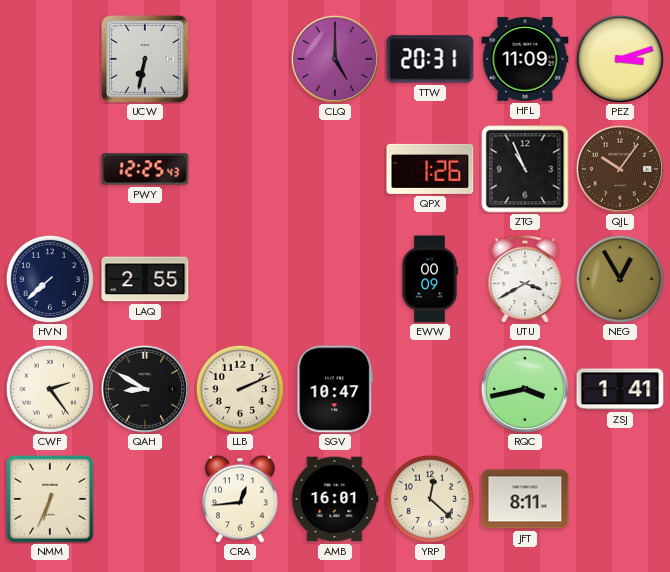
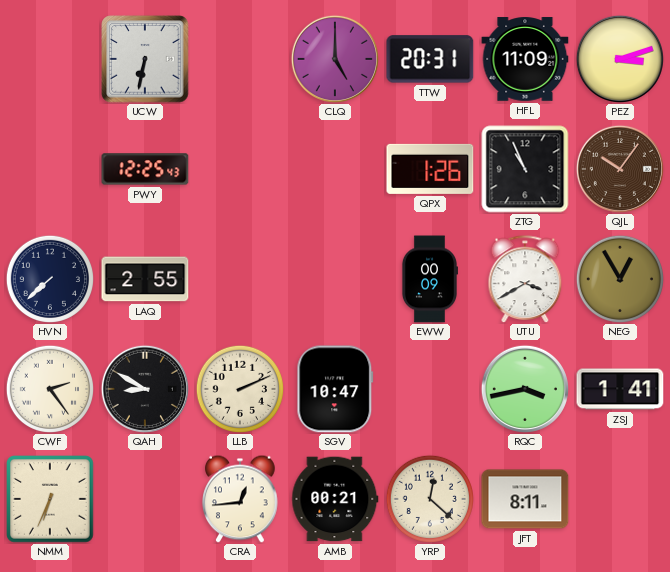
AMB: 16:01 -> 00:21
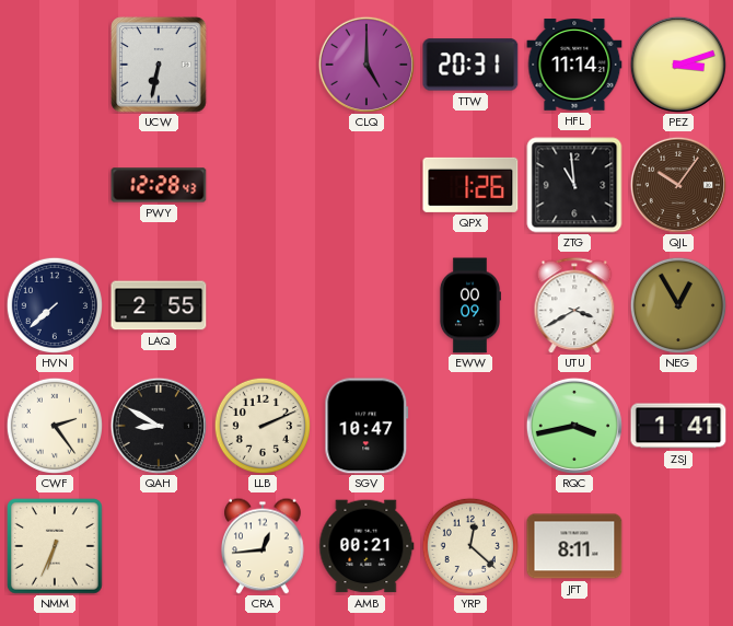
HFL: 11:09 -> 11:14
PWY: 12:25 -> 12:28
ZTG: 10:56 -> 10:59
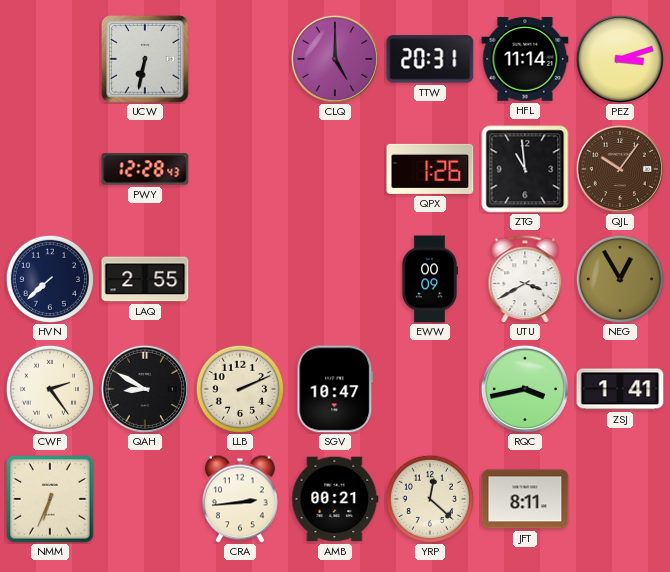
CRA: 12:44 -> 2:44
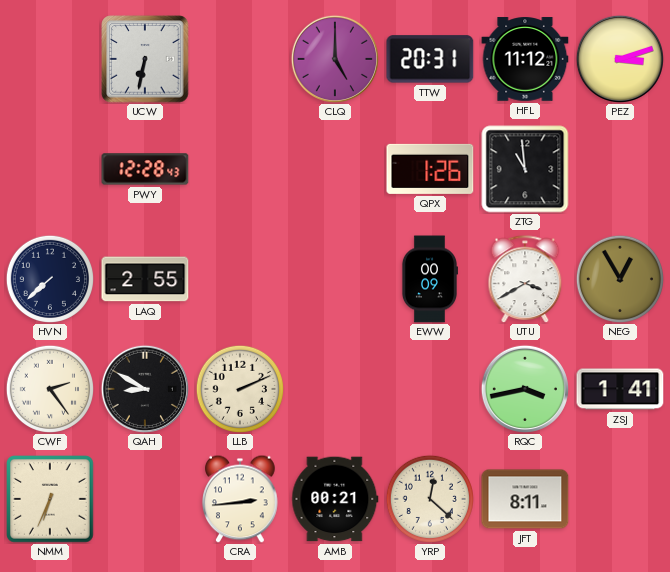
HFL: 11:14 -> 11:12
QJL: 10:06 -> none
SGV: 10:47 -> none
